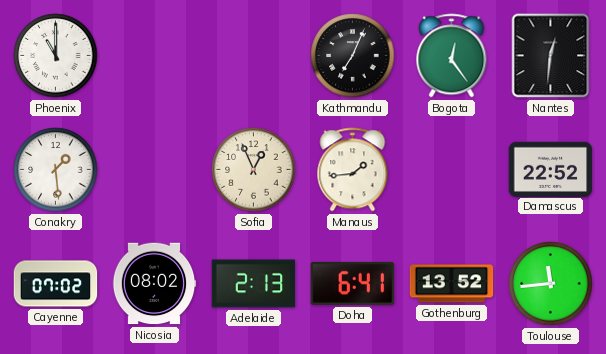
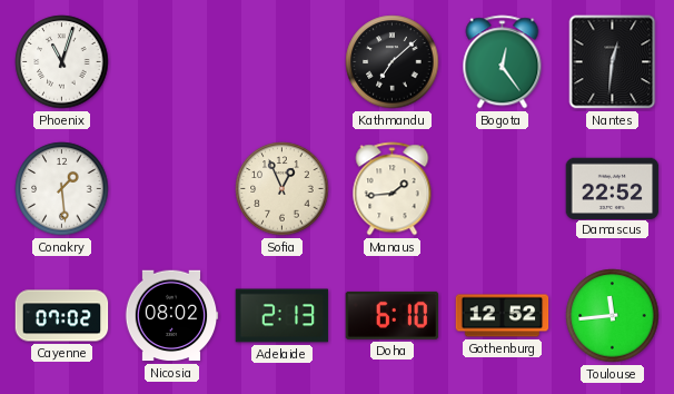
Phoenix: 11:00 -> 11:03
Kathmandu: 7:04 -> 7:08
Doha: 6:41 -> 6:10
Gothenburg: 13:52 -> 12:52
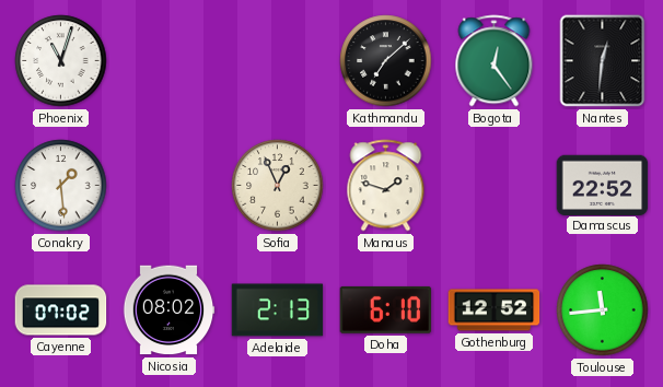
Manaus: 1:44 -> 1:48
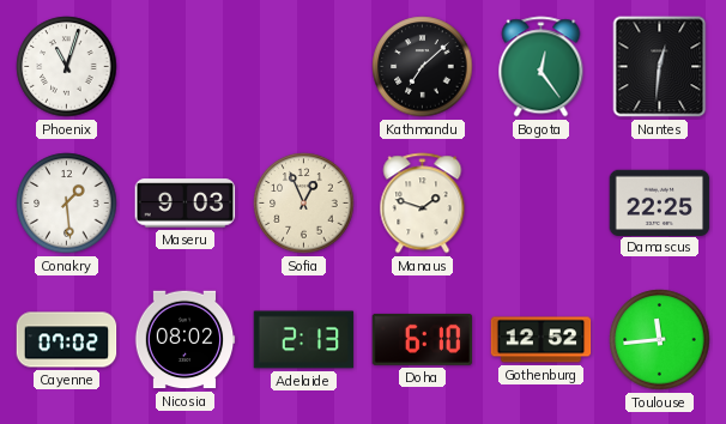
Maseru: none -> 9:03
Damascus: 22:52 -> 22:25
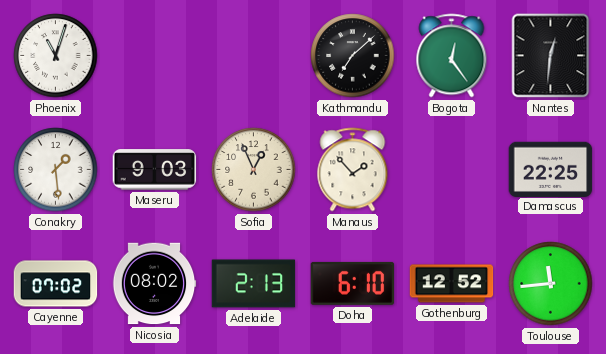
Manaus: 1:48 -> 1:53
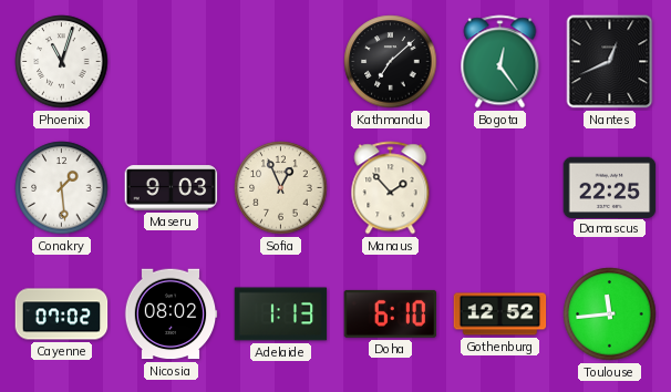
Nantes: 12:31 -> 12:41
Adelaide: 2:13 -> 1:13
